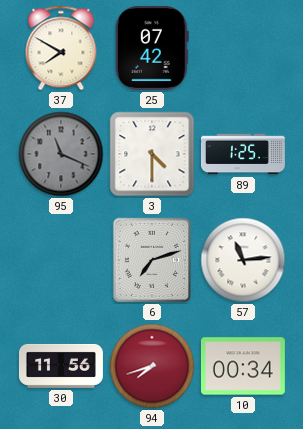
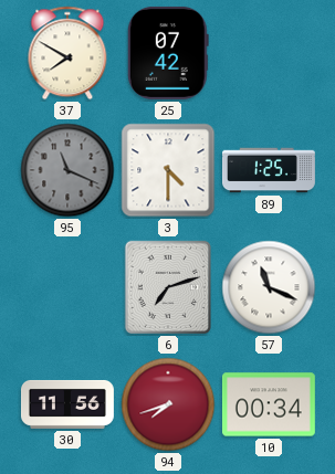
57: 11:14 -> 11:19
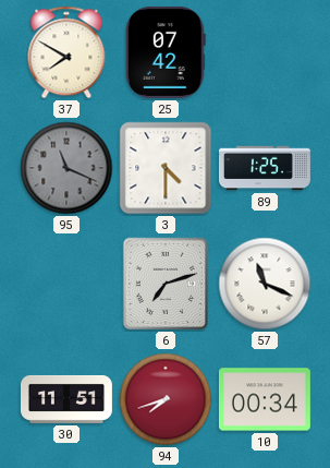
30: 11:56 -> 11:51
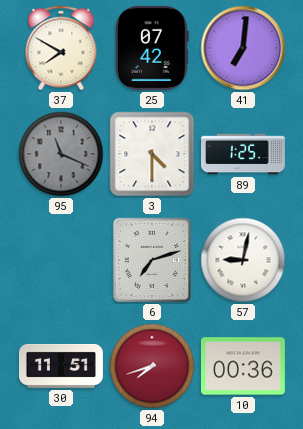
41: none -> 7:01
57: 11:19 -> 9:02
10: 00:34 -> 00:36
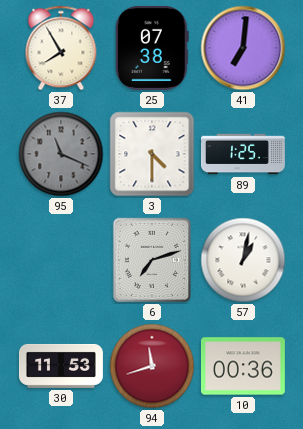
37: 7:50 -> 7:55
25: 07:42 -> 07:38
57: 9:02 -> 1:02
30: 11:51 -> 11:53
94: 7:42 -> 11:42
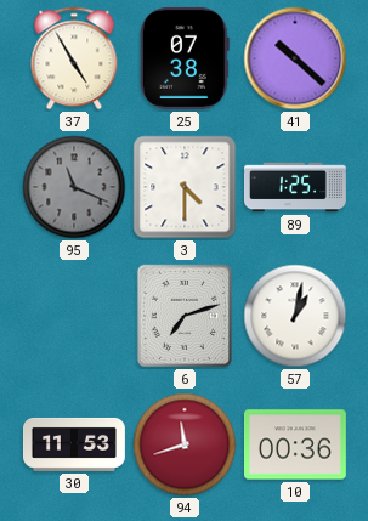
37: 7:55 -> 4:55
41: 7:01 -> 10:22
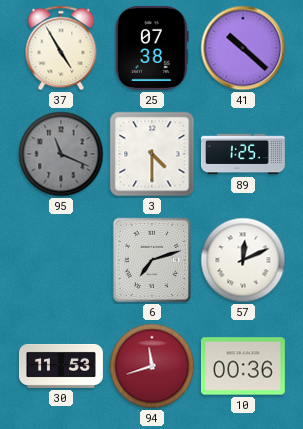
57: 1:02 -> 12:11
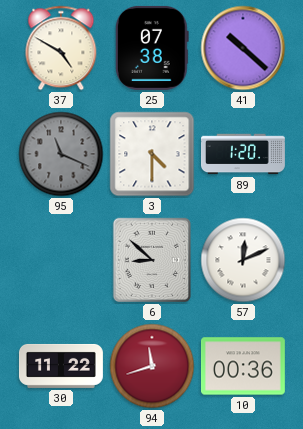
37: 4:55 -> 4:50
89: 1:25 -> 1:20
6: 7:12 -> 8:52
30: 11:53 -> 11:22
